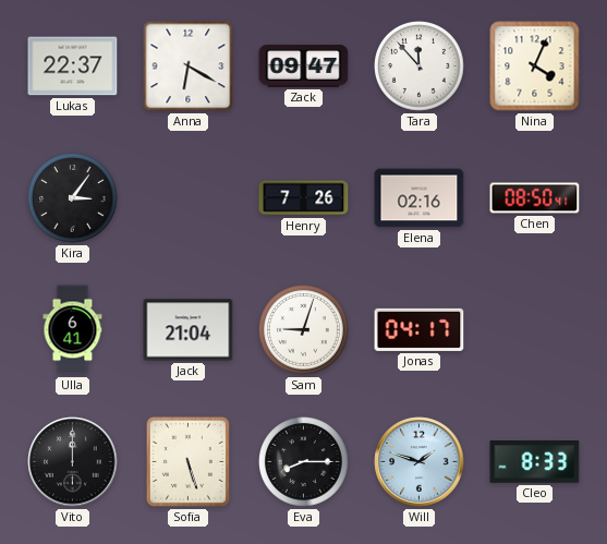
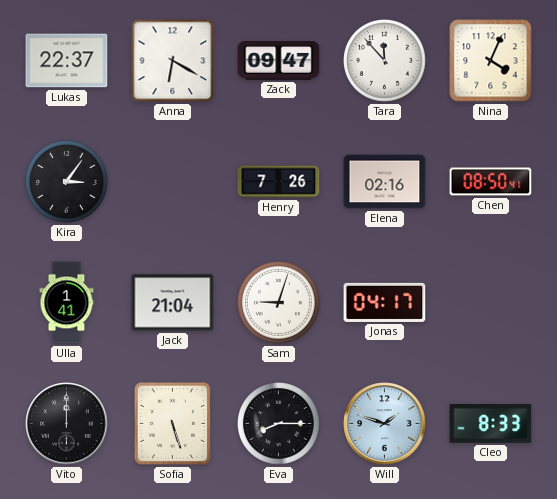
Ulla: 6:41 -> 1:41
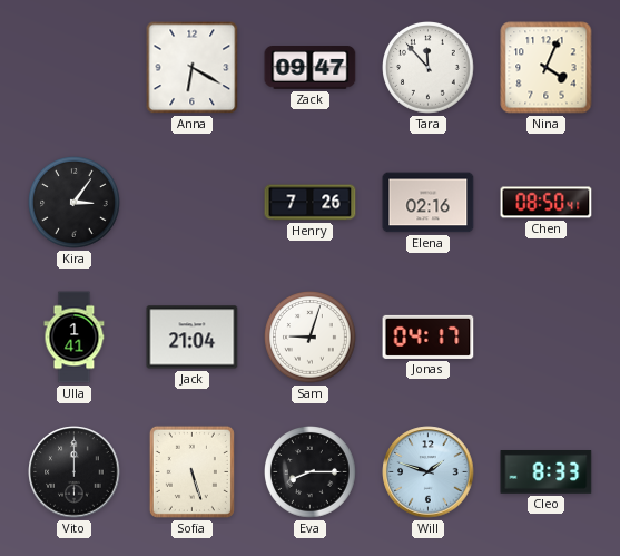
Lukas: 22:37 -> none
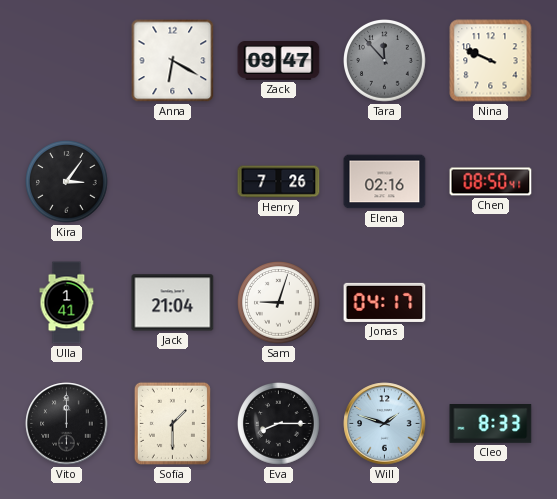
Tara dial: white -> grey
Nina: 4:04 -> 9:49
Sofia: 5:27 -> 1:30
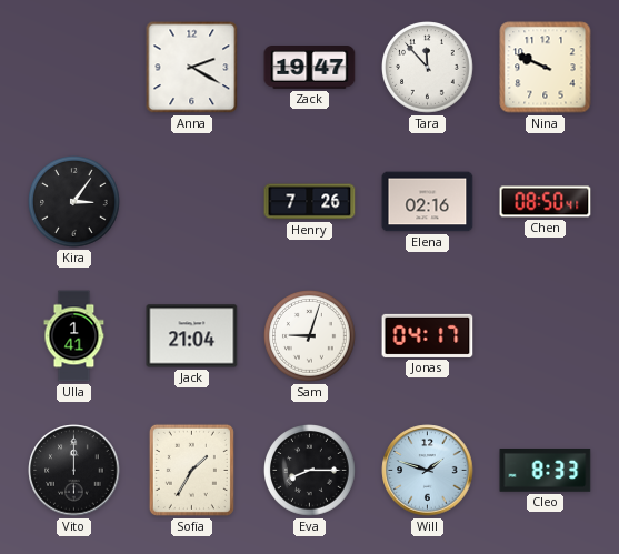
Anna: 6:20 -> 2:20
Zack: 09:47 -> 19:47
Tara dial: grey -> white
Sofia: 1:30 -> 1:35
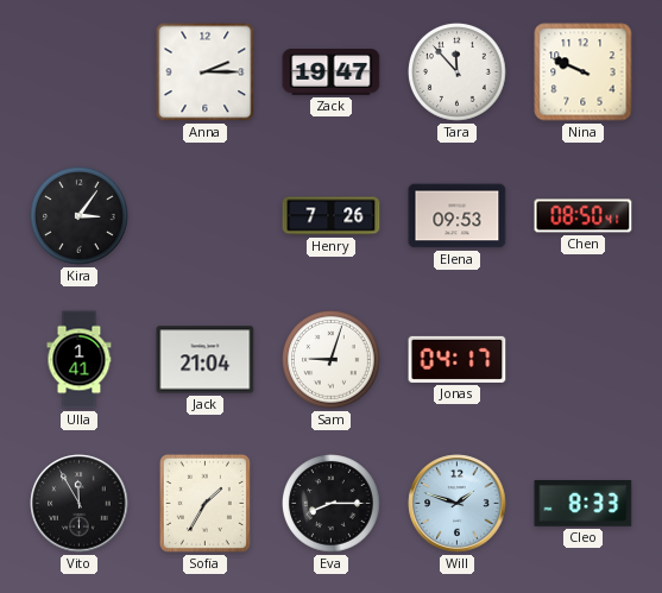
Anna: 2:20 -> 2:15
Elena: 02:16 -> 09:53
Vito: 12:00 -> 11:55
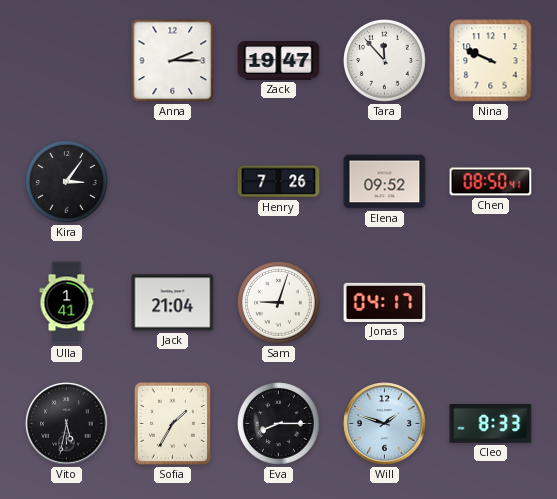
Elena: 09:53 -> 09:52
Vito: 11:55 -> 5:32
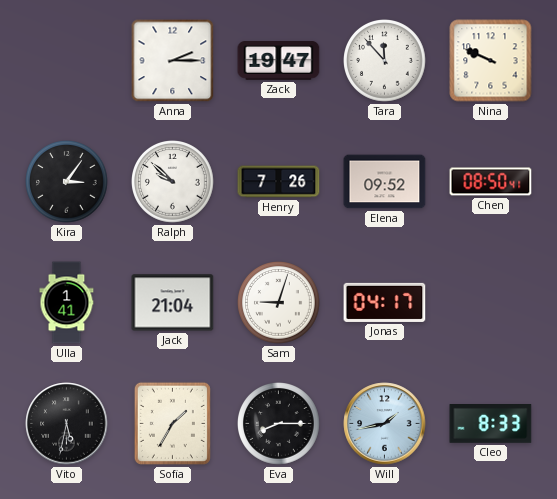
Ralph: none -> 9:52
Will: 1:48 -> 1:43
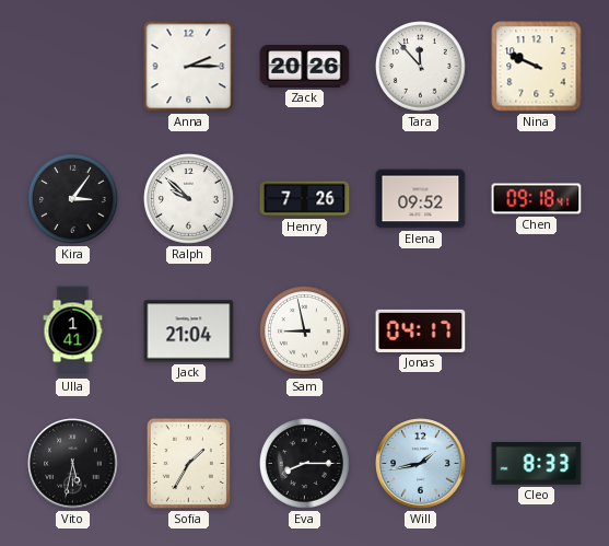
Zack: 19:47 -> 20:26
Chen: 08:50 -> 09:18
Sam: 9:03 -> 8:58
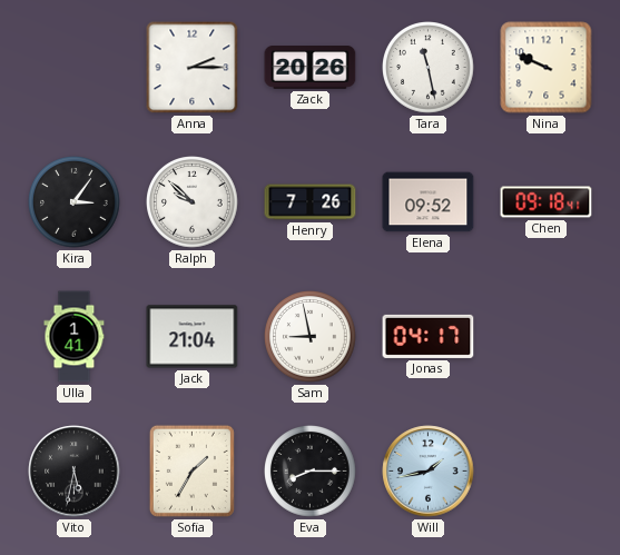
Tara: 11:53 -> 11:28
Cleo: 8:33 -> none
